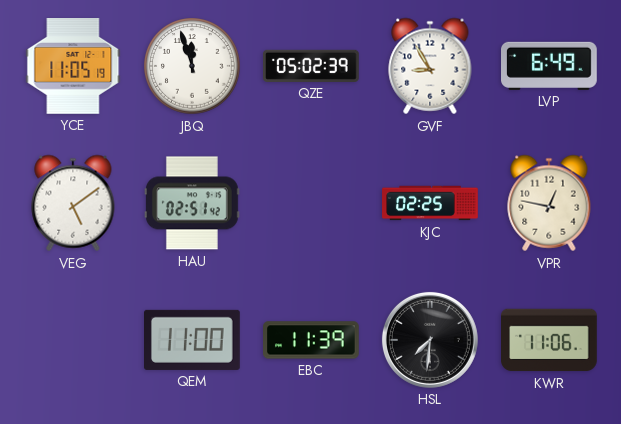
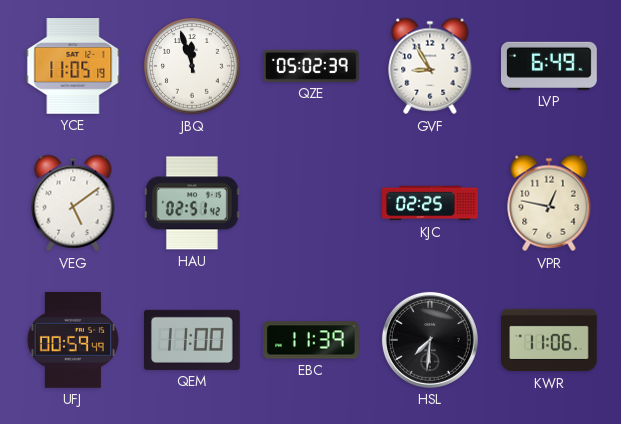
UFJ: none -> 00:59
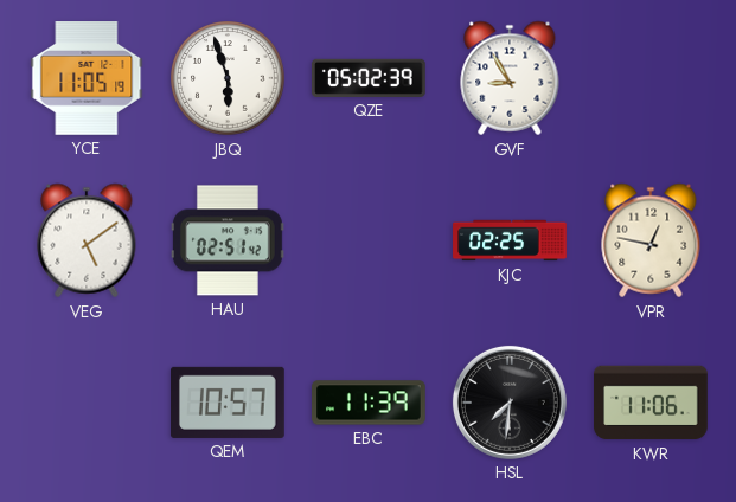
JBQ: 11:57 -> 5:57
LVP: 6:49 -> none
UFJ: 00:59 -> none
QEM: 11:00 -> 10:57
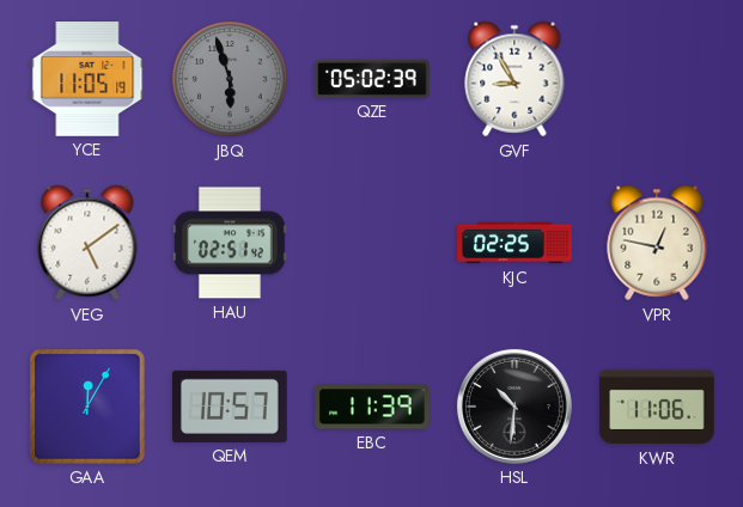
JBQ dial: white -> grey
GAA: none -> 12:05
HSL: 7:31 -> 10:31
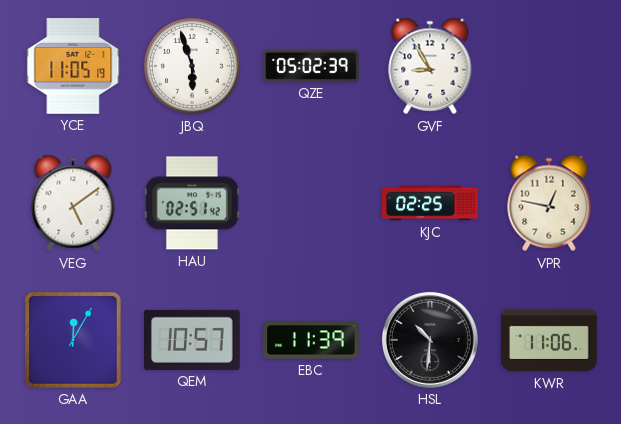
JBQ dial: grey -> white
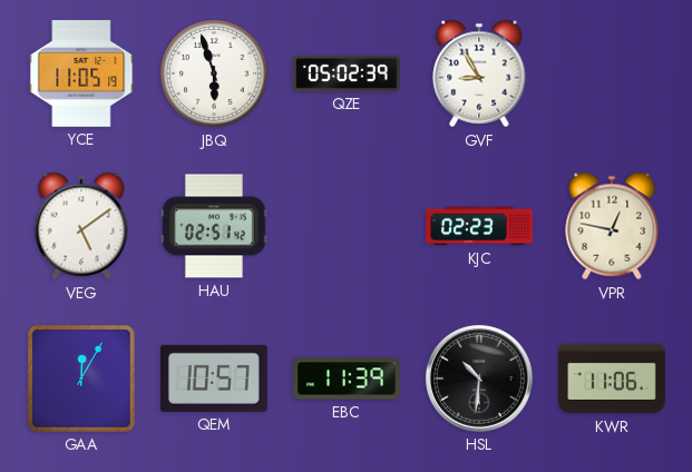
KJC: 02:25 -> 02:23
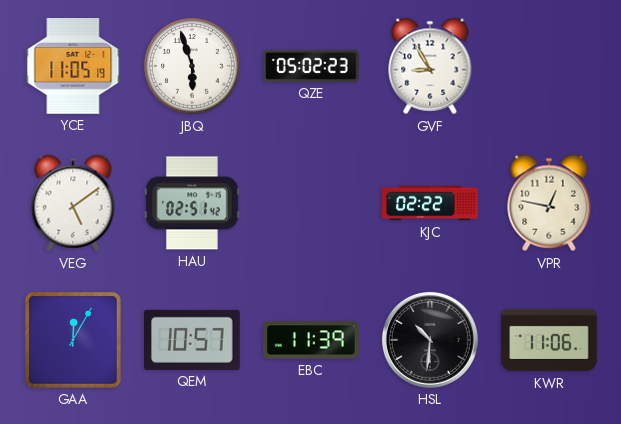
QZE: 05:02:39 -> 05:02:23
KJC: 02:23 -> 02:22
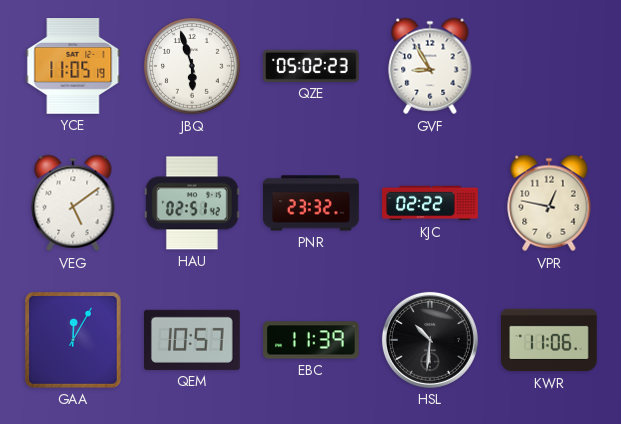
PNR: none -> 23:32
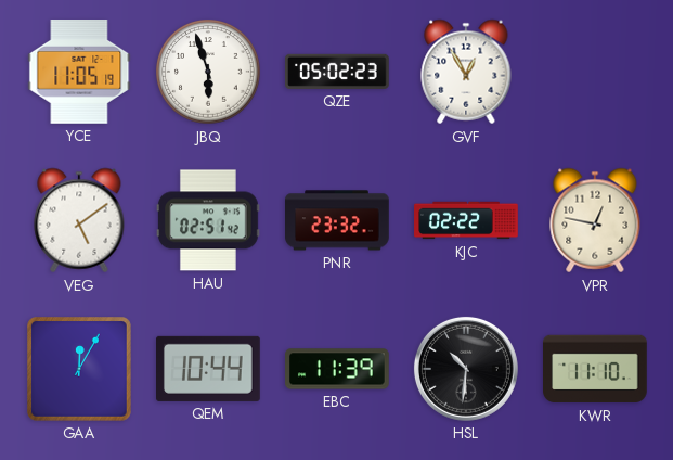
GVF: 8:55 -> 12:55
QEM: 10:57 -> 10:44
KWR: 11:06 -> 11:10
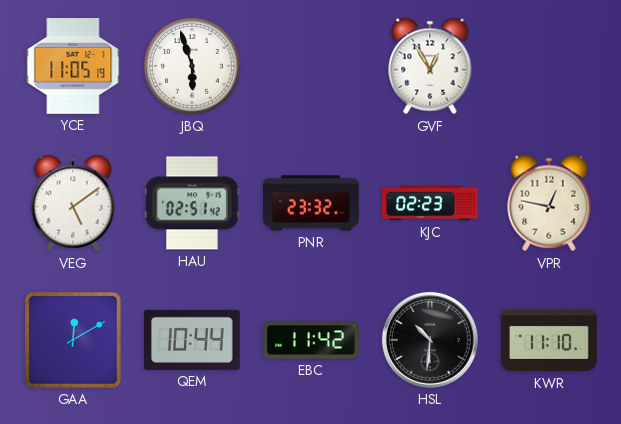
QZE: 05:02 -> none
KJC: 02:22 -> 02:23
GAA: 12:05 -> 12:10
EBC: 11:39 -> 11:42
